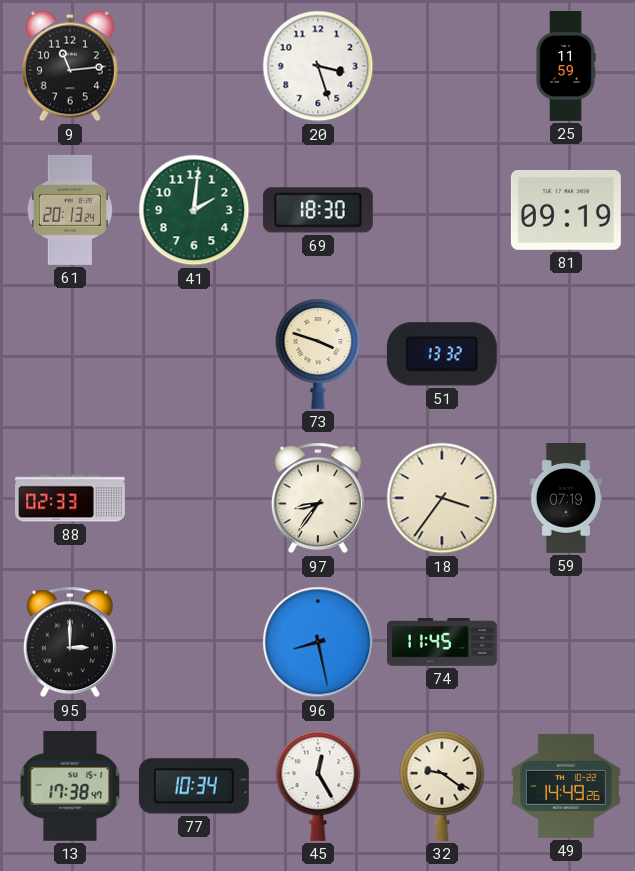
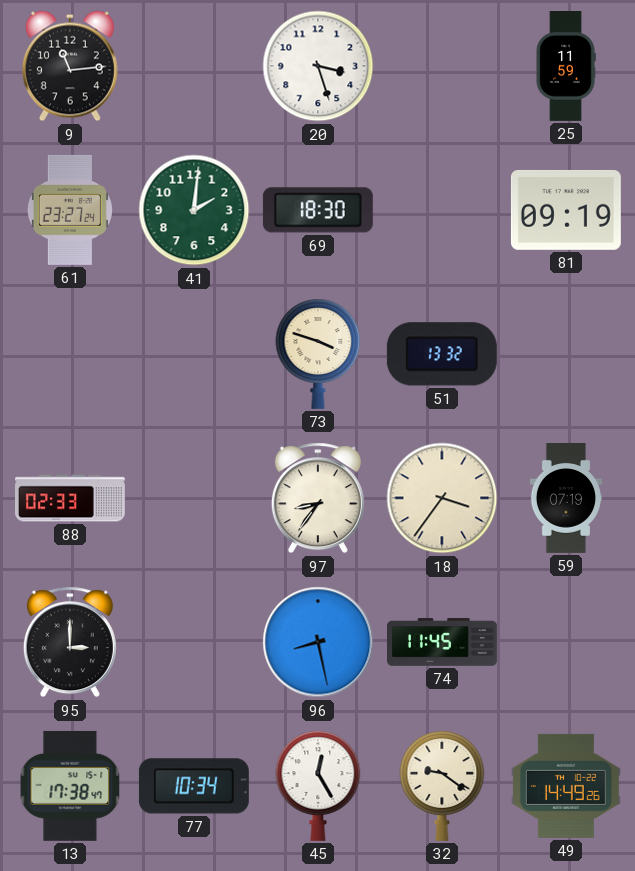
61: 20:13 -> 23:27
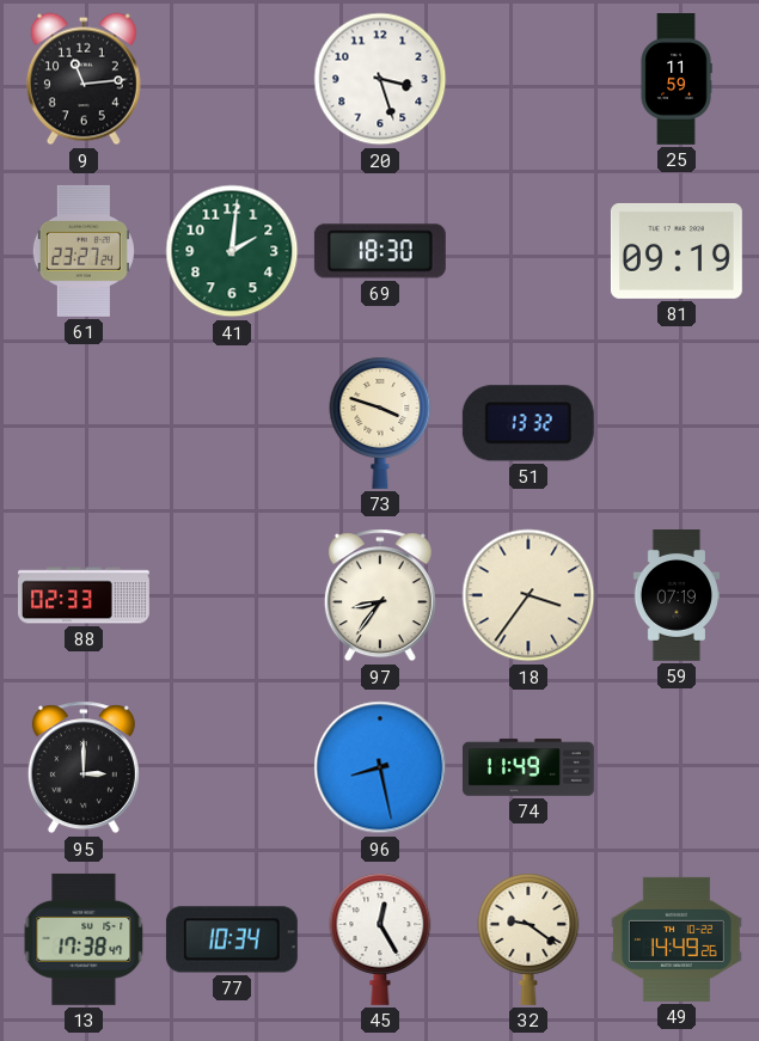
74: 11:45 -> 11:49
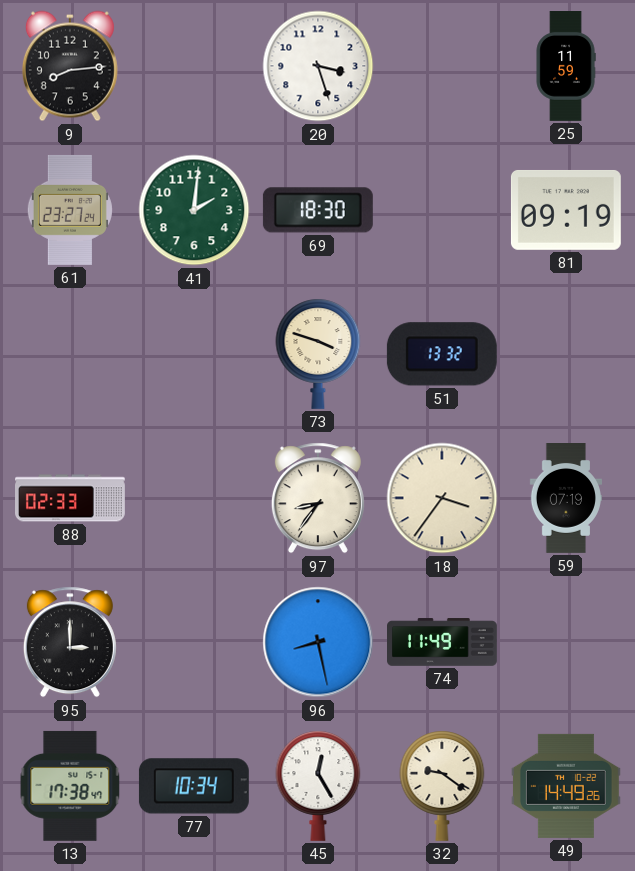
9: 11:14 -> 8:14
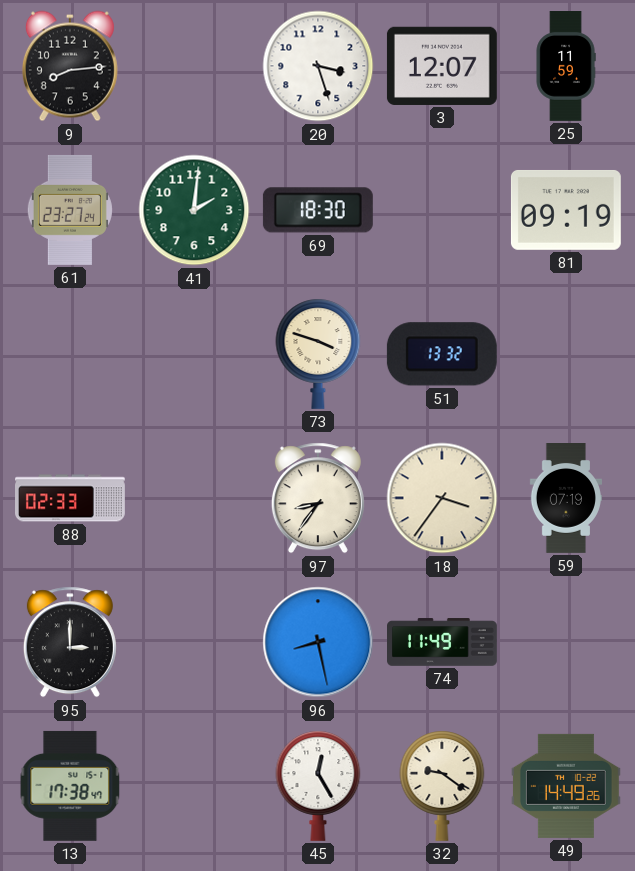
3: none -> 12:07
77: 10:34 -> none
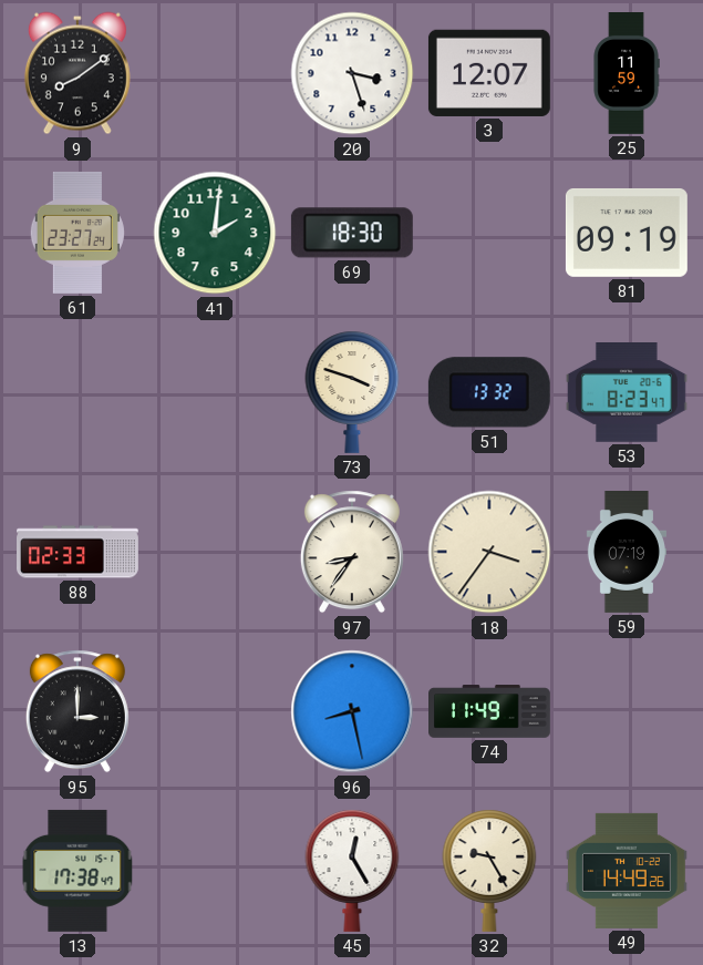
9: 8:14 -> 8:09
53: none -> 8:23
32: 9:21 -> 9:25
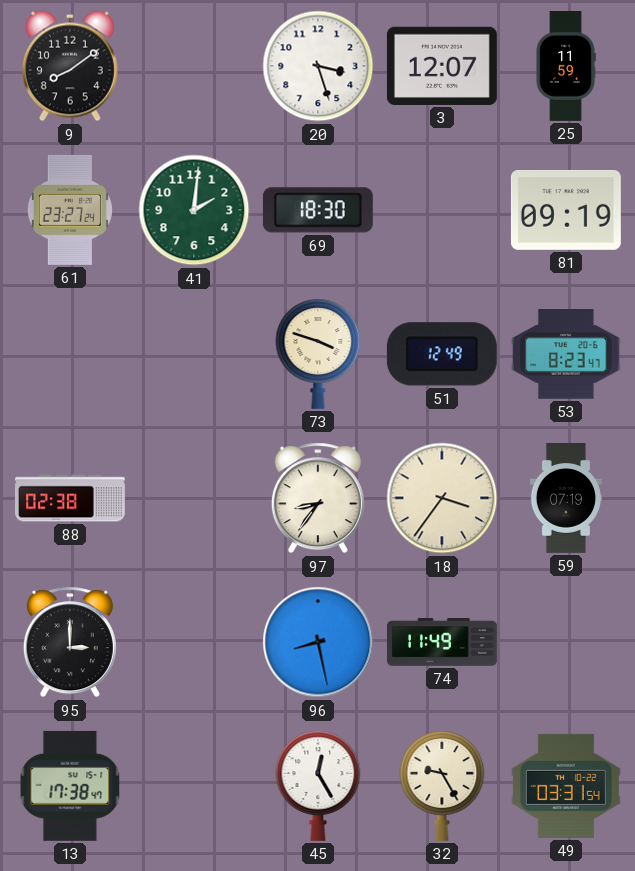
51: 13:32 -> 12:49
88: 02:33 -> 02:38
49: 14:49 -> 03:31
